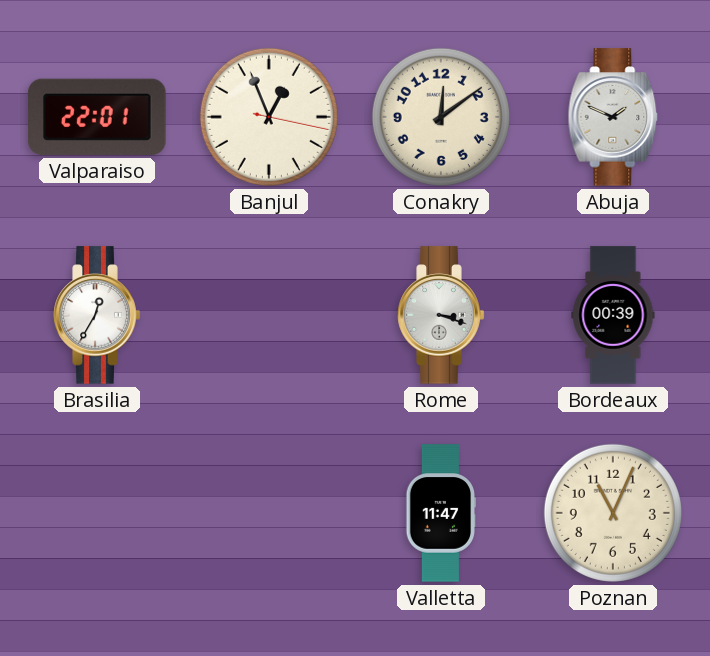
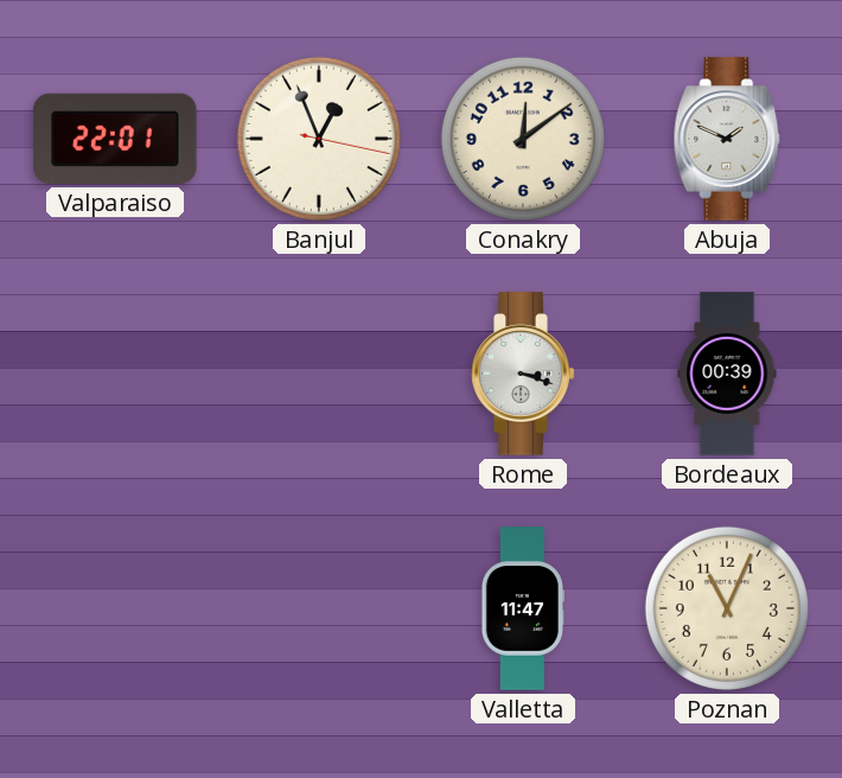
Brasilia: 12:35 -> none
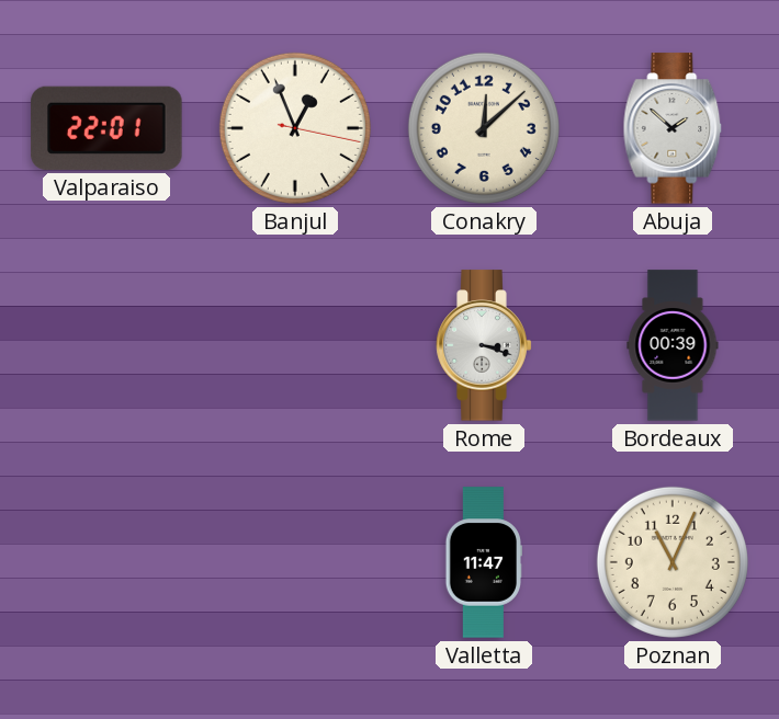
Conakry: 12:09 -> 12:08
Abuja: 1:49 -> 1:52
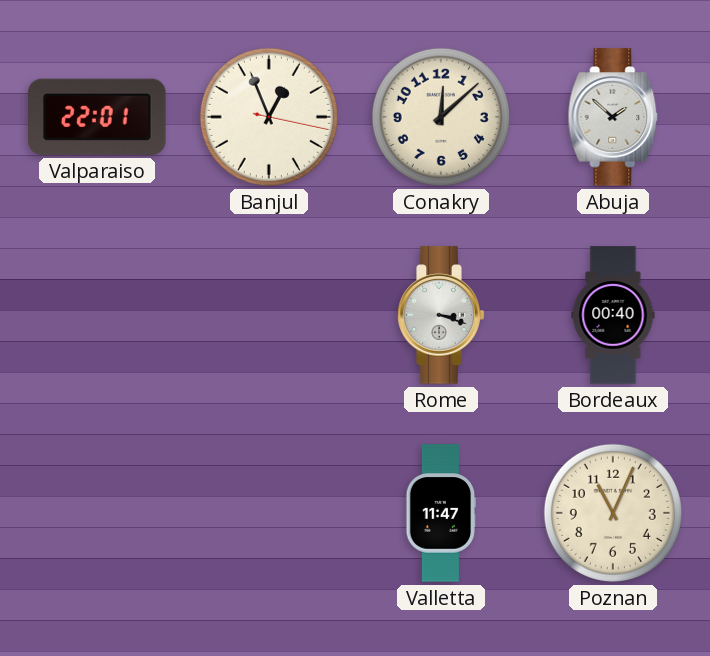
Bordeaux: 00:39 -> 00:40
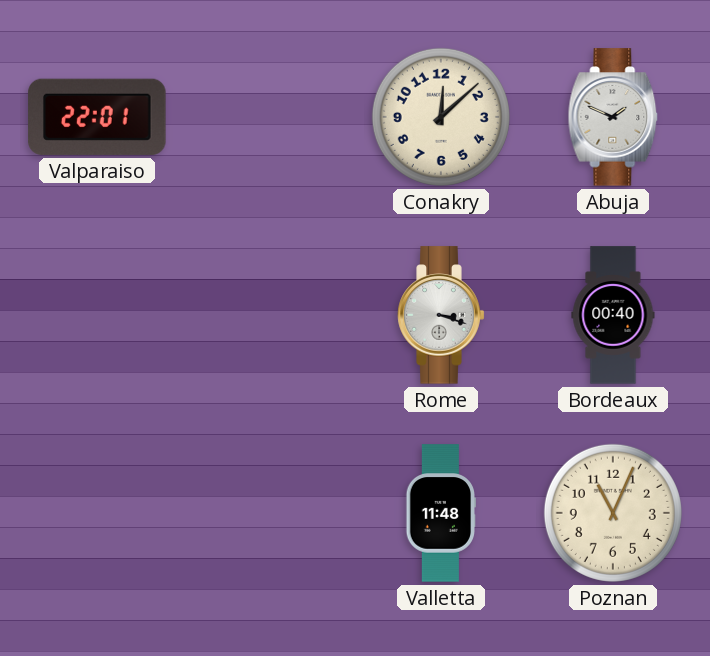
Banjul: 12:56 -> none
Abuja: 1:52 -> 1:49
Valletta: 11:47 -> 11:48
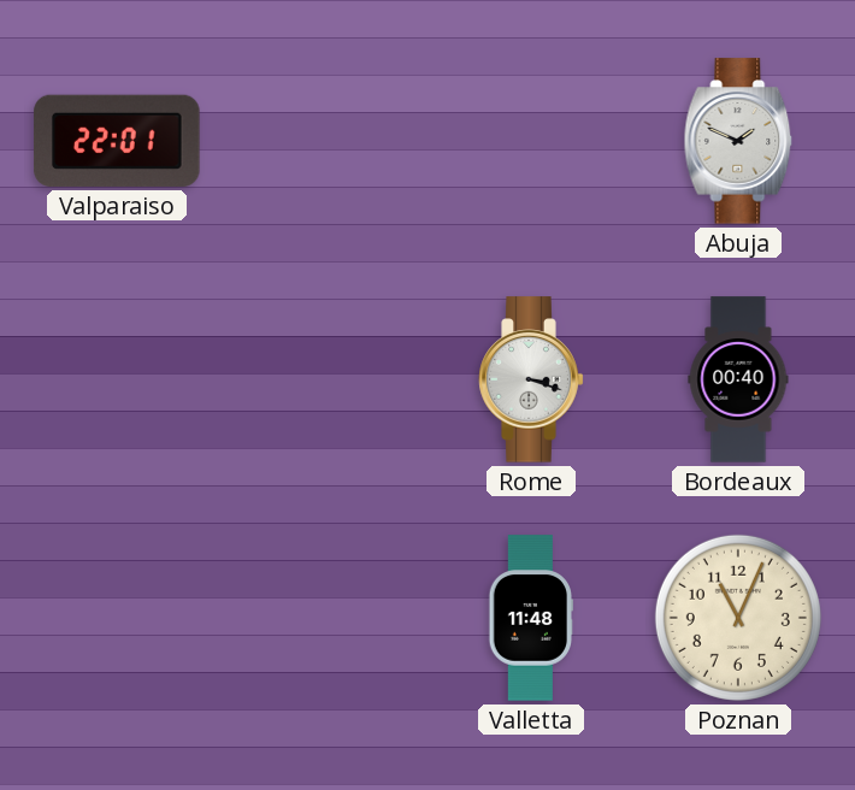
Conakry: 12:08 -> none
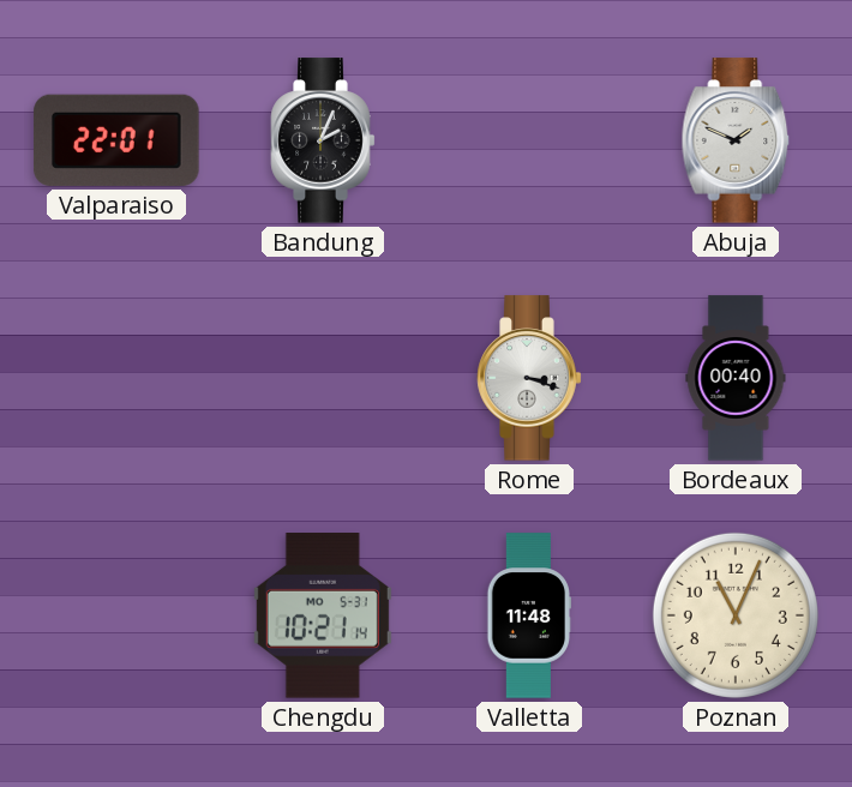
Bandung: none -> 2:04
Chengdu: none -> 10:21
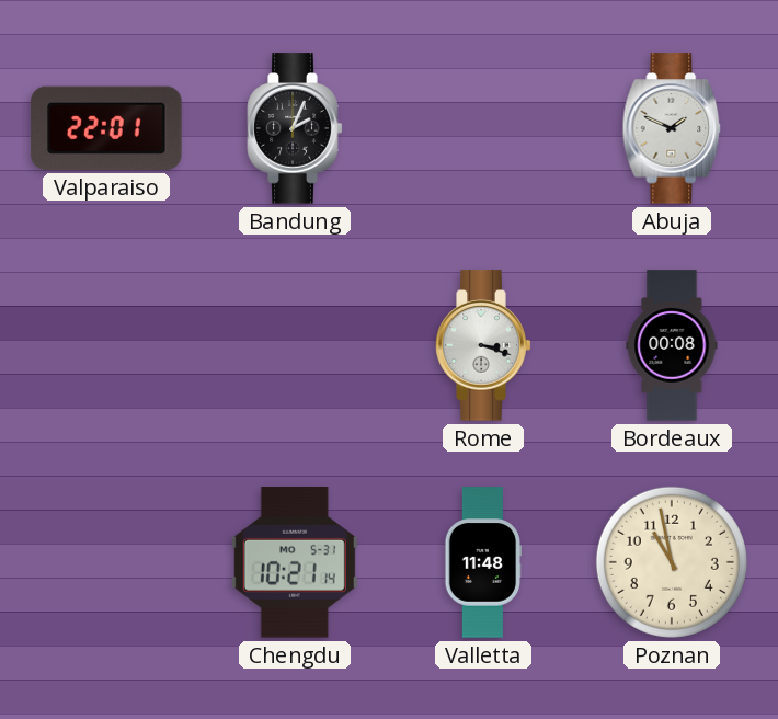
Bordeaux: 00:40 -> 00:08
Poznan: 11:04 -> 10:58
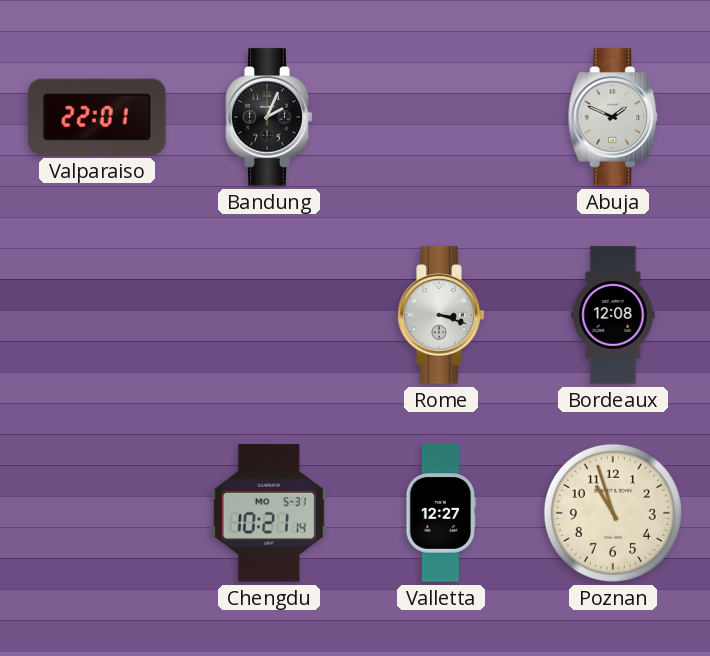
Bordeaux: 00:08 -> 12:08
Valletta: 11:48 -> 12:27
Poznan: 10:58 -> 10:57
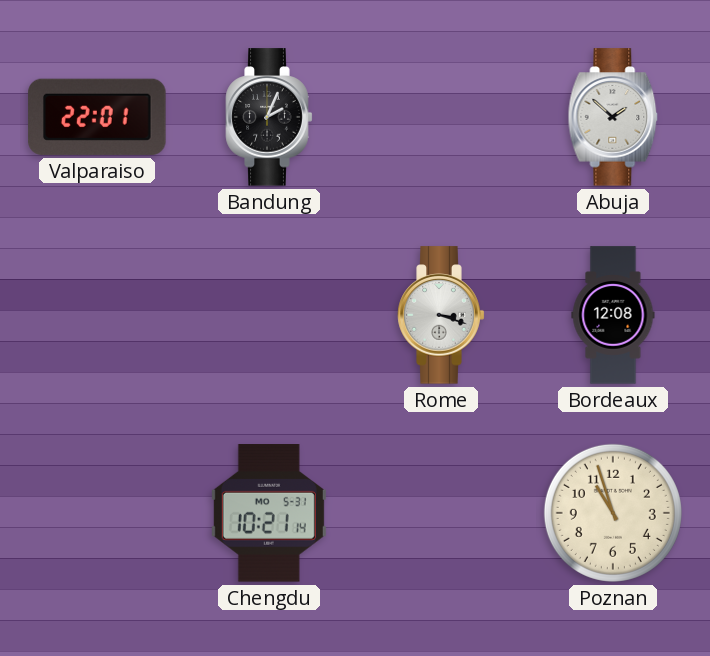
Abuja: 1:49 -> 1:52
Valletta: 12:27 -> none
